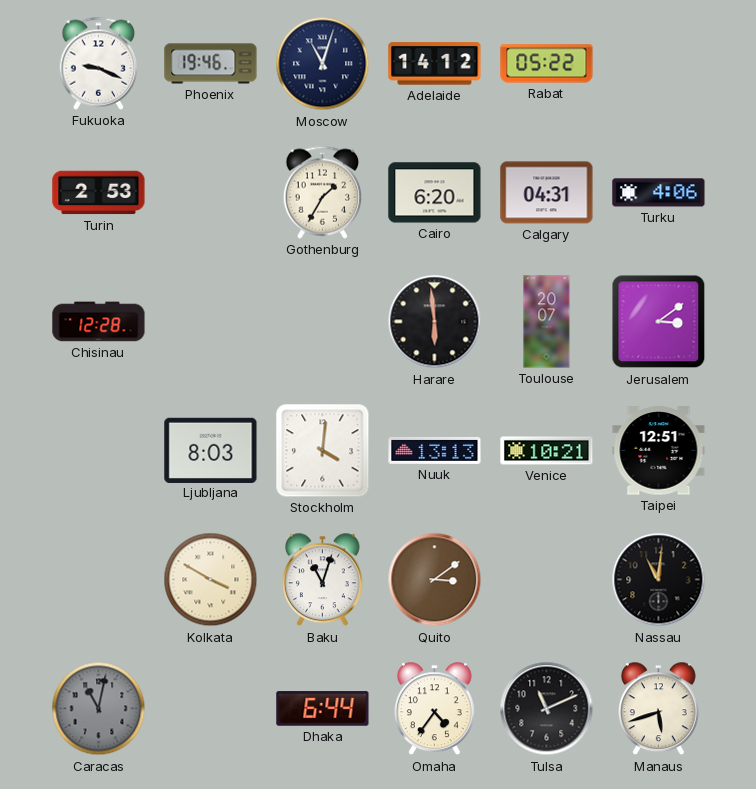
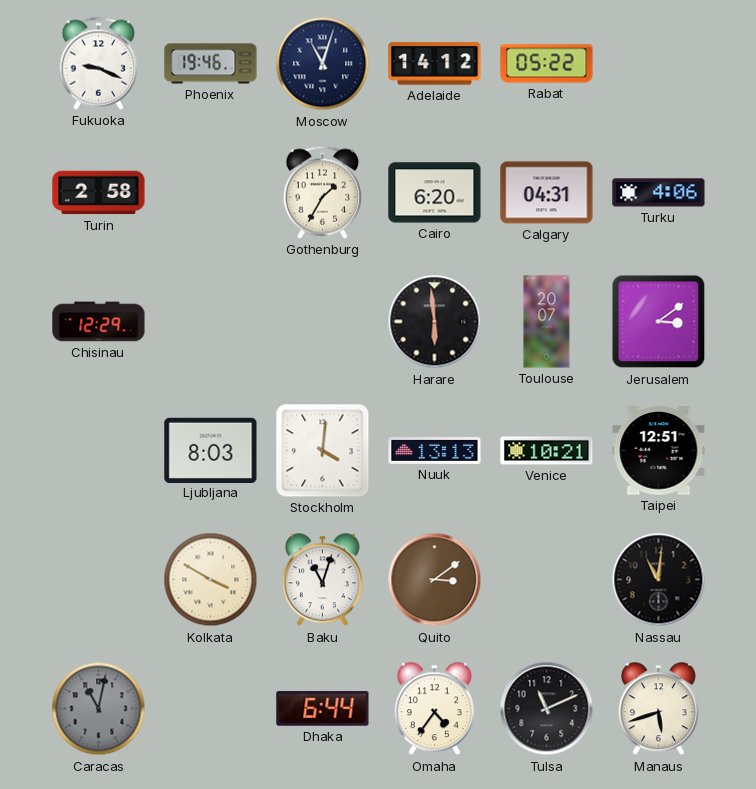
Turin: 2:53 -> 2:58
Chisinau: 12:28 -> 12:29
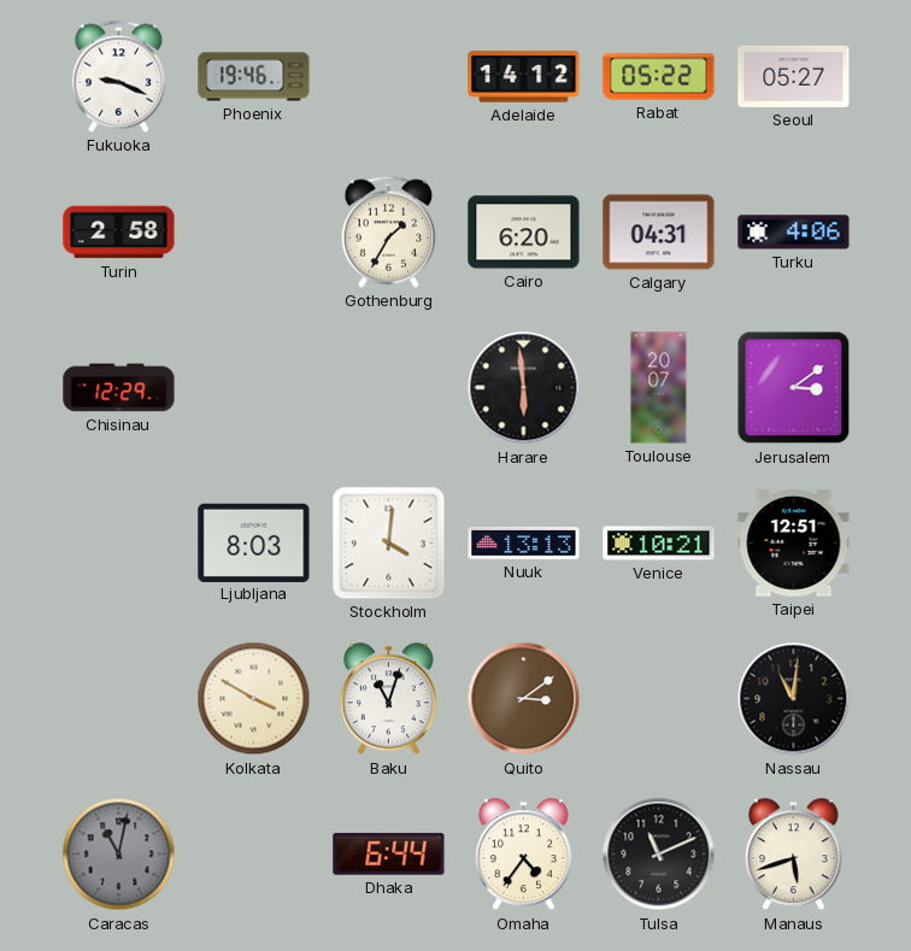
Moscow: 11:03 -> none
Seoul: none -> 05:27
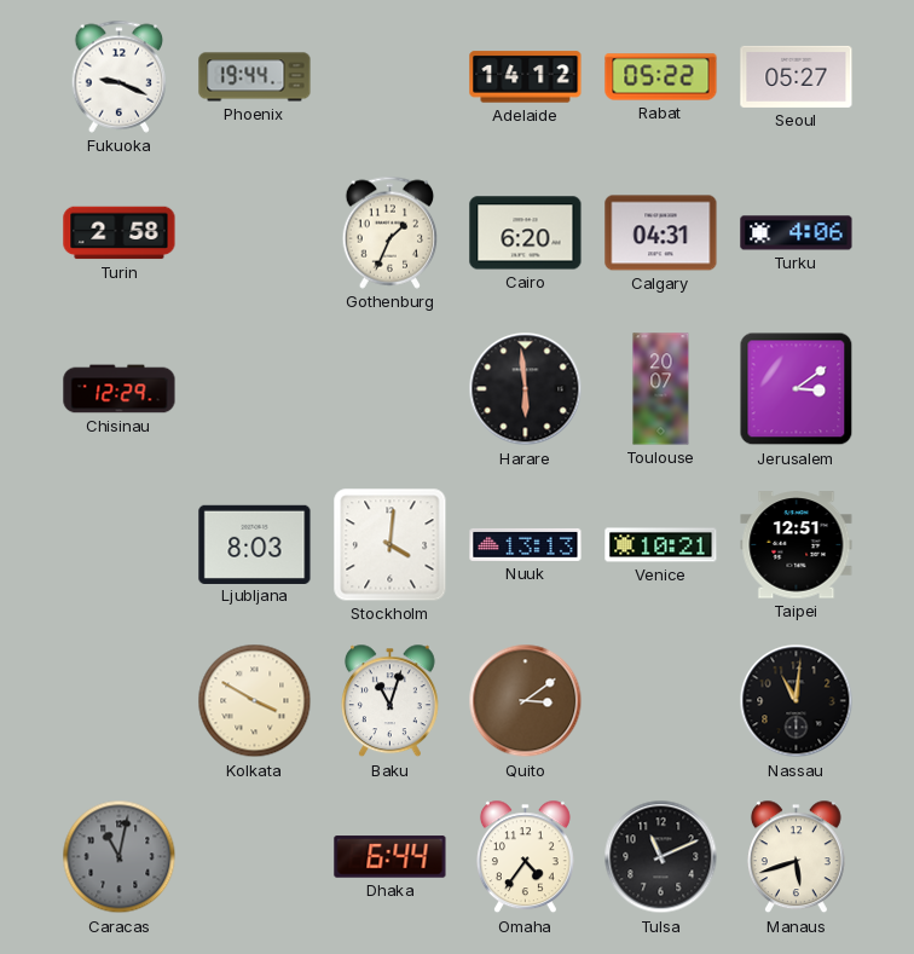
Phoenix: 19:46 -> 19:44
Gothenburg: 1:35 -> 1:34
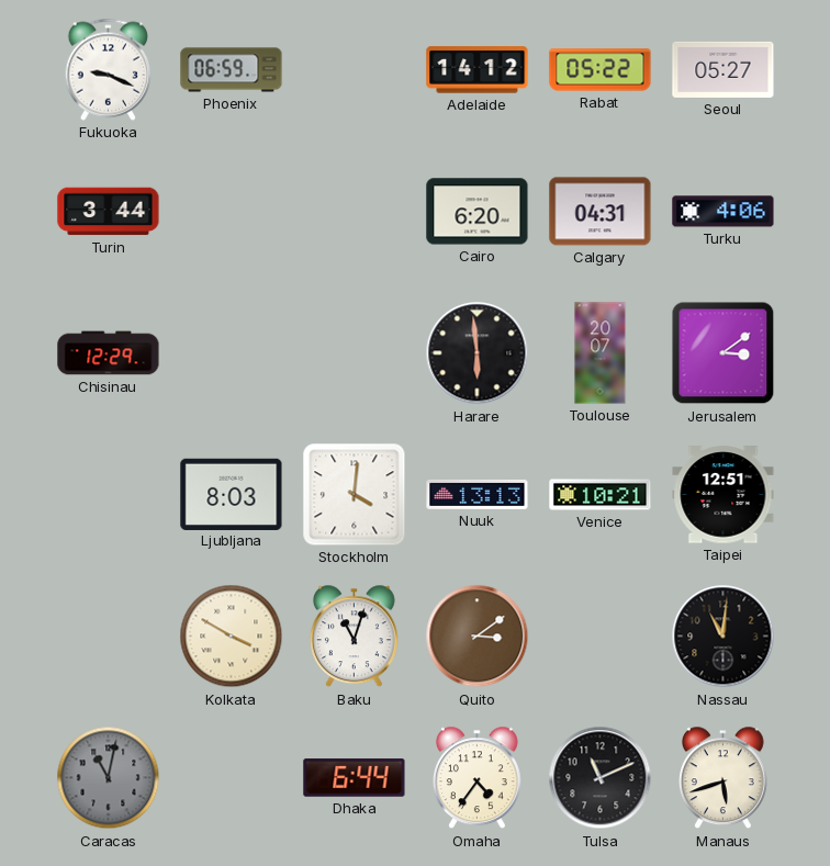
Phoenix: 19:44 -> 06:59
Turin: 2:58 -> 3:44
Gothenburg: 1:34 -> none
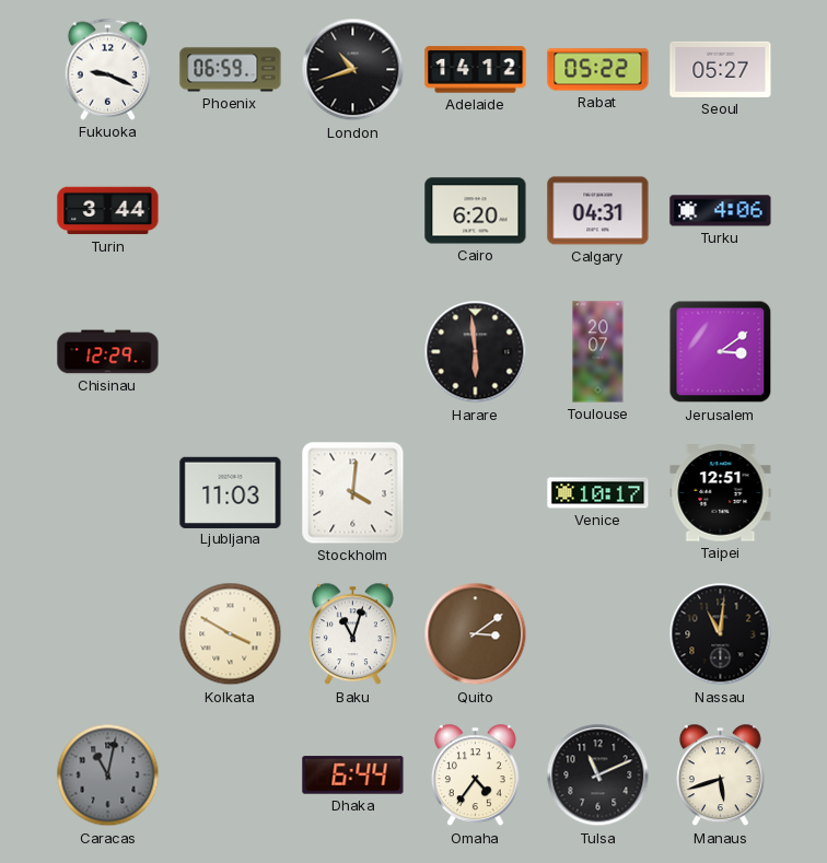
London: none -> 10:42
Ljubljana: 8:03 -> 11:03
Nuuk: 13:13 -> none
Venice: 10:21 -> 10:17
